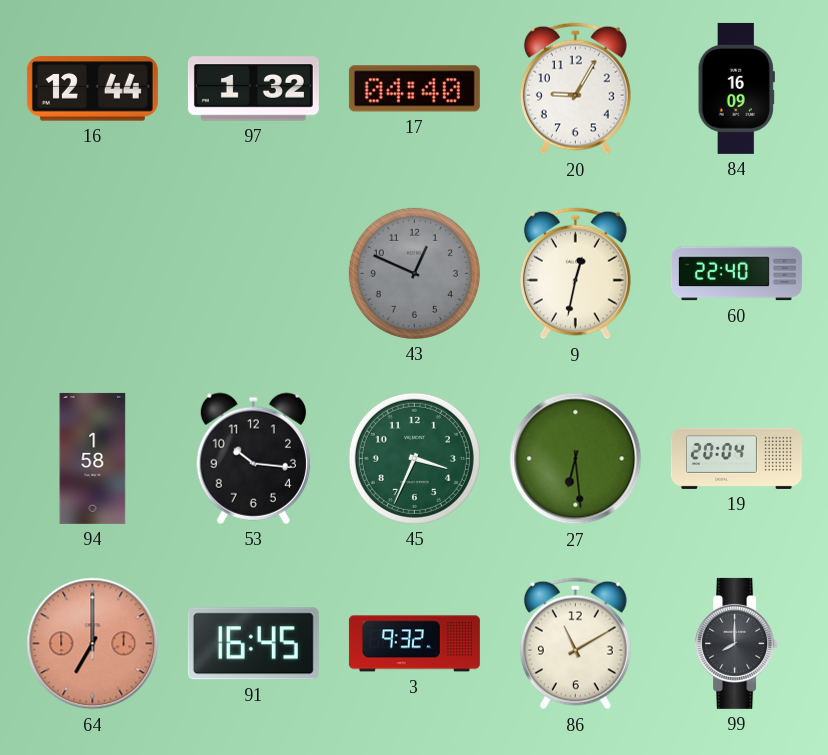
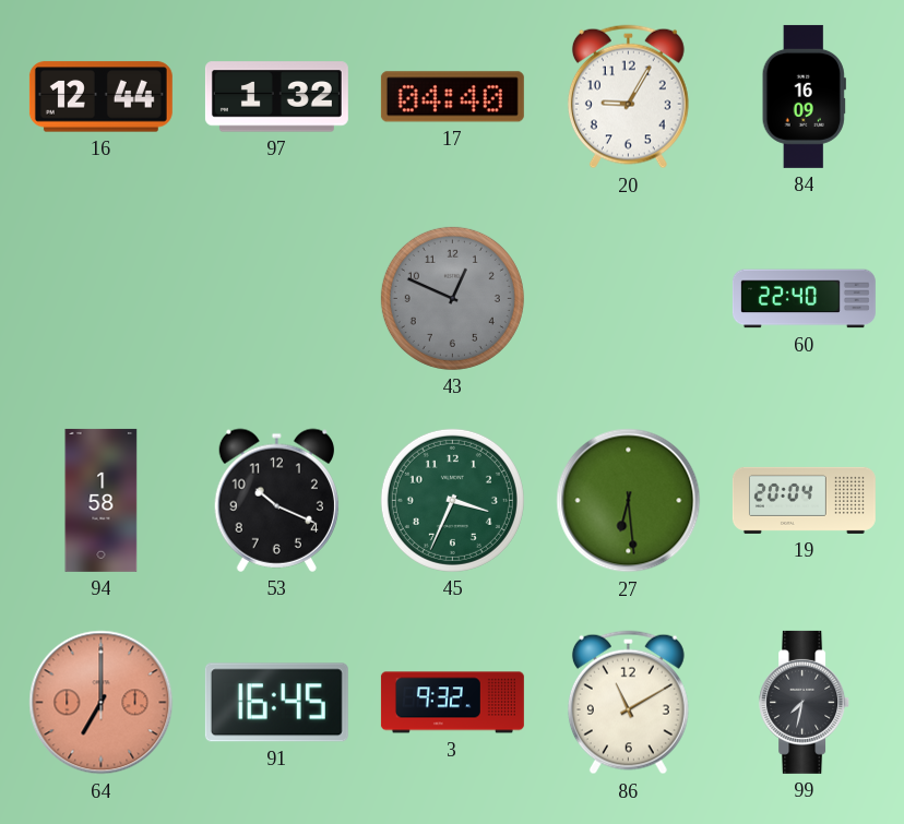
9: 12:32 -> none
53: 10:16 -> 10:19
99: 8:00 -> 7:32
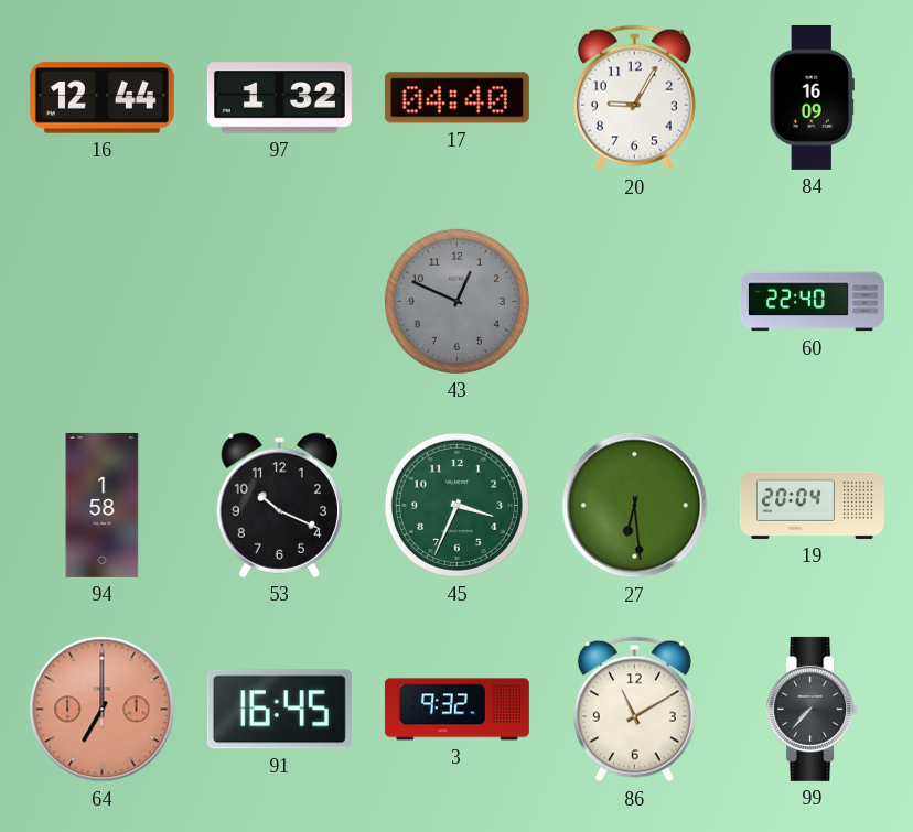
99: 7:32 -> 7:37
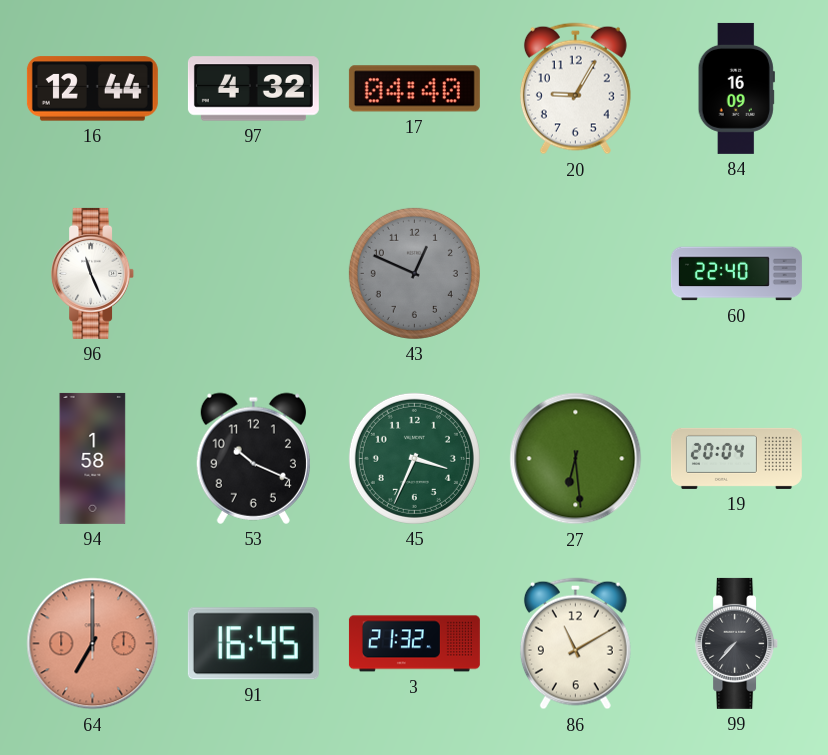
97: 1:32 -> 4:32
96: none -> 11:26
3: 9:32 -> 21:32
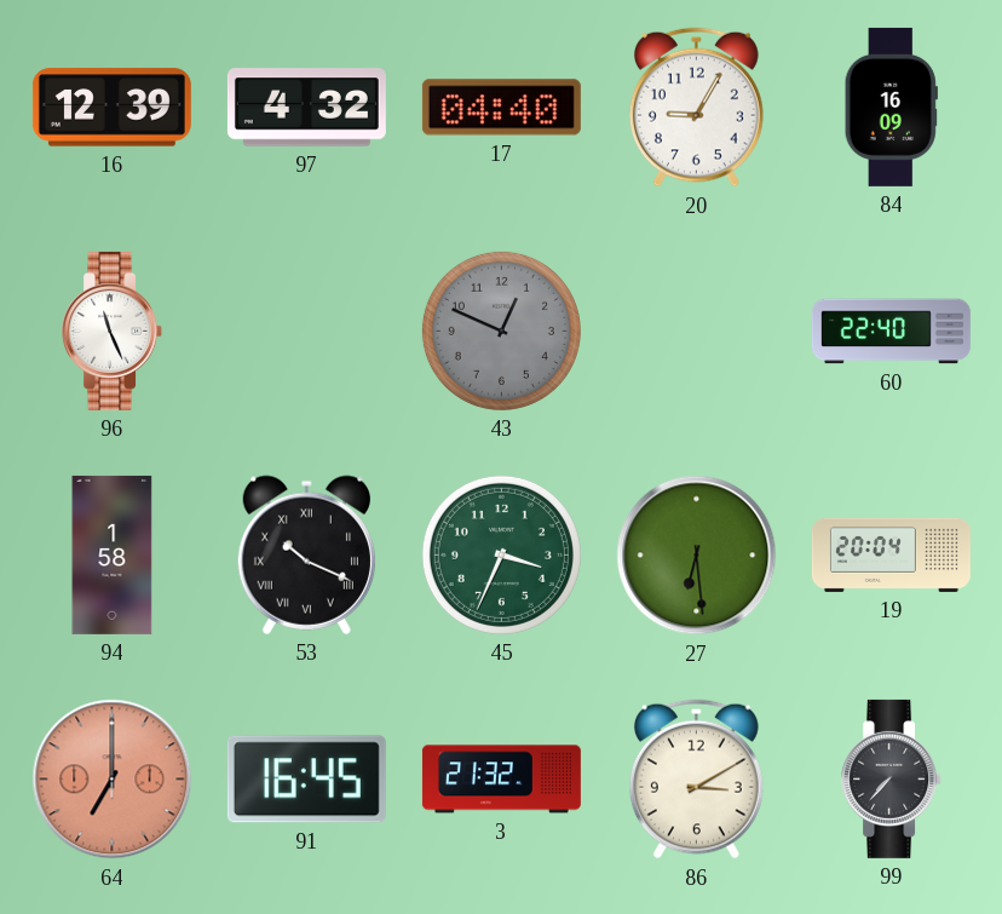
16: 12:44 -> 12:39
53 numerals: Arabic -> Roman
86: 11:10 -> 3:10
